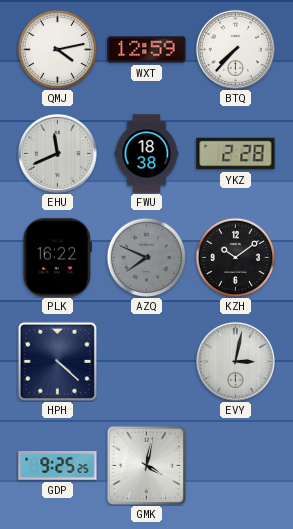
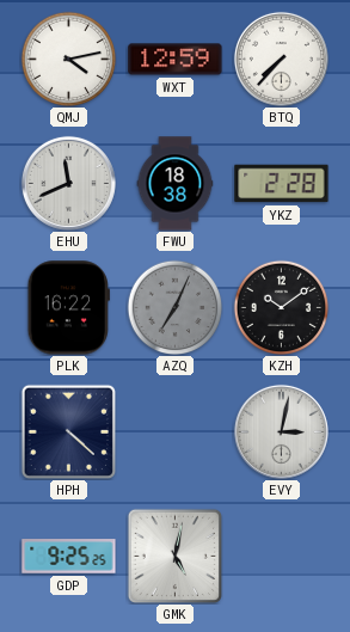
AZQ: 7:49 -> 7:04
GMK: 4:02 -> 5:02
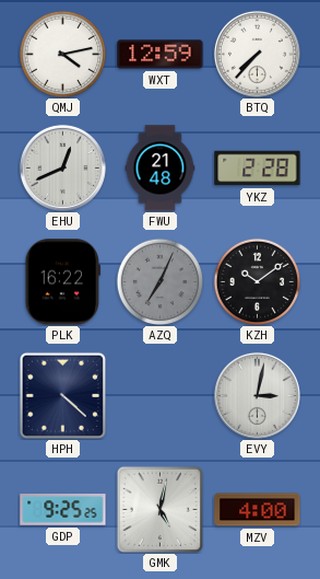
EHU: 11:41 -> 12:41
FWU: 18:38 -> 21:48
MZV: none -> 4:00
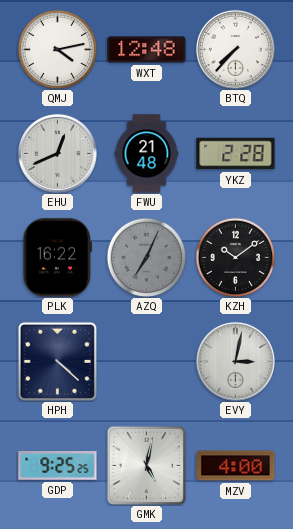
WXT: 12:59 -> 12:48
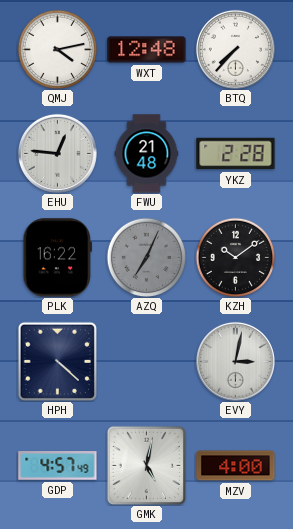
EHU: 12:41 -> 12:46
GDP: 9:25 -> 4:57
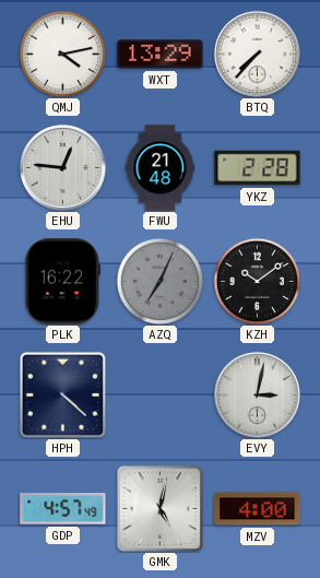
WXT: 12:48 -> 13:29
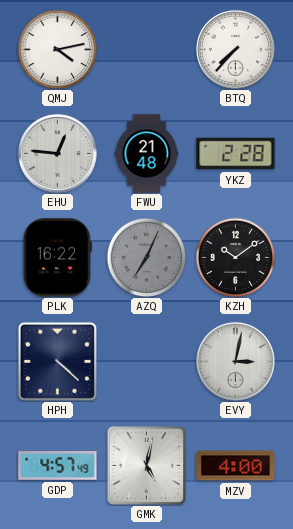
WXT: 13:29 -> none
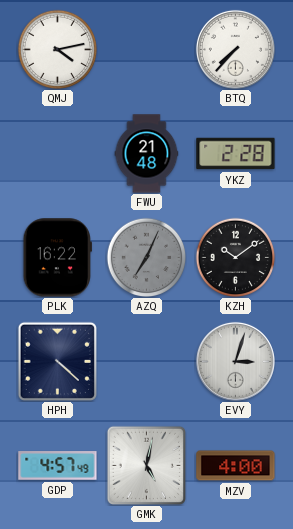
EHU: 12:46 -> none
EVY: 3:02 -> 3:03
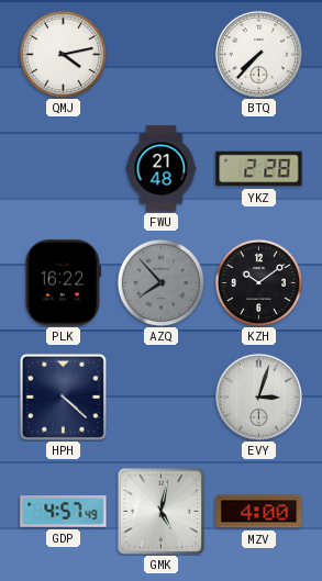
AZQ: 7:04 -> 7:53
